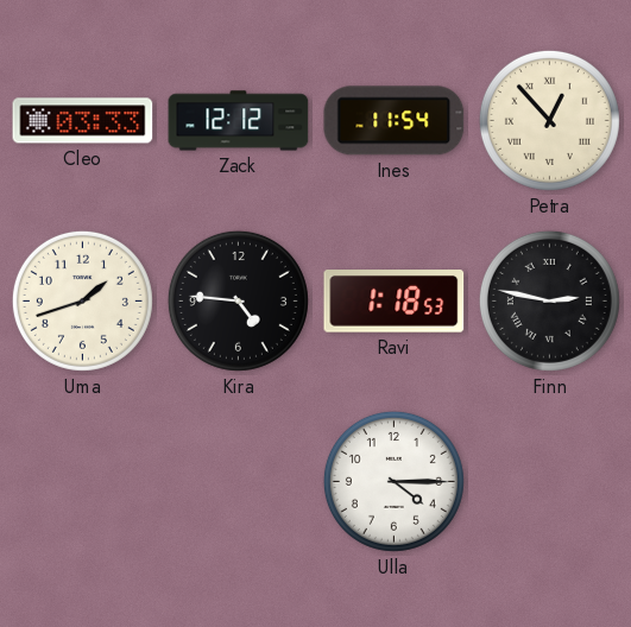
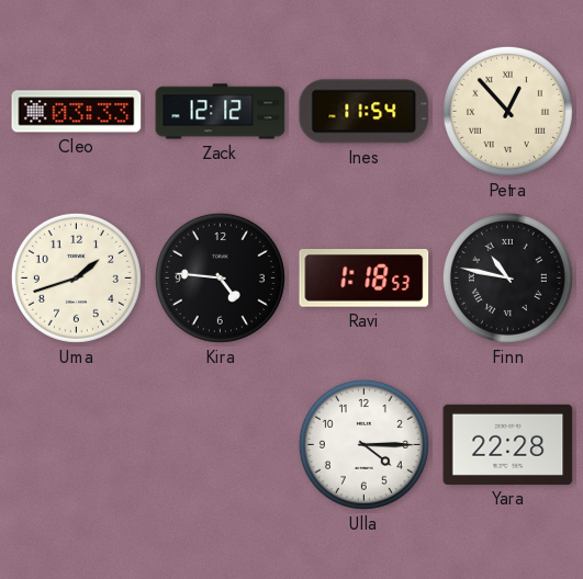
Finn: 2:47 -> 10:47
Yara: none -> 22:28
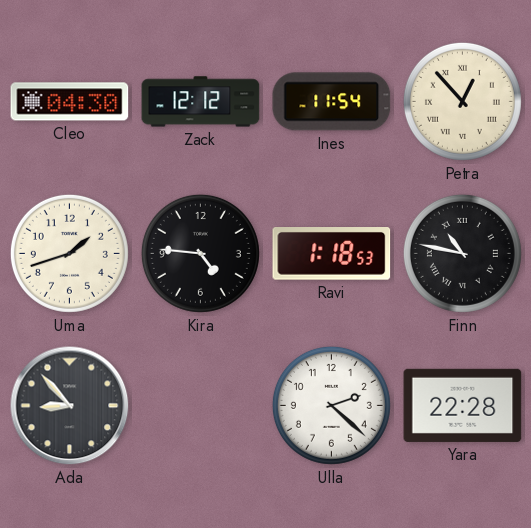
Cleo: 03:33 -> 04:30
Ada: none -> 8:53
Ulla: 4:15 -> 2:22
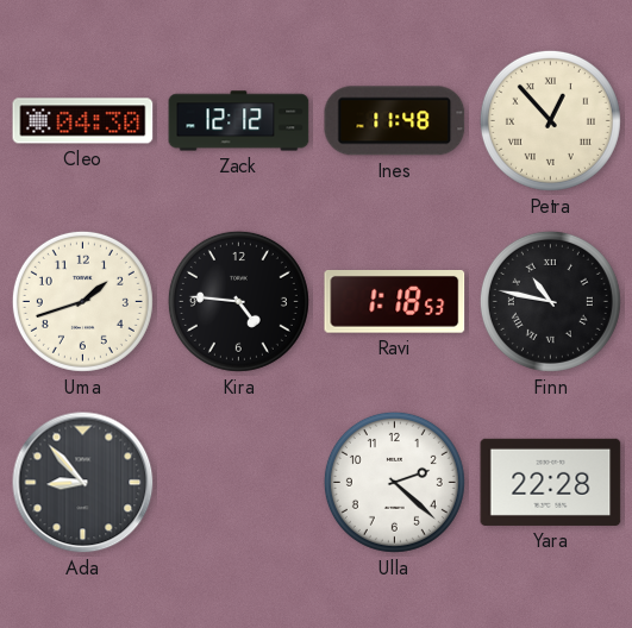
Ines: 11:54 -> 11:48
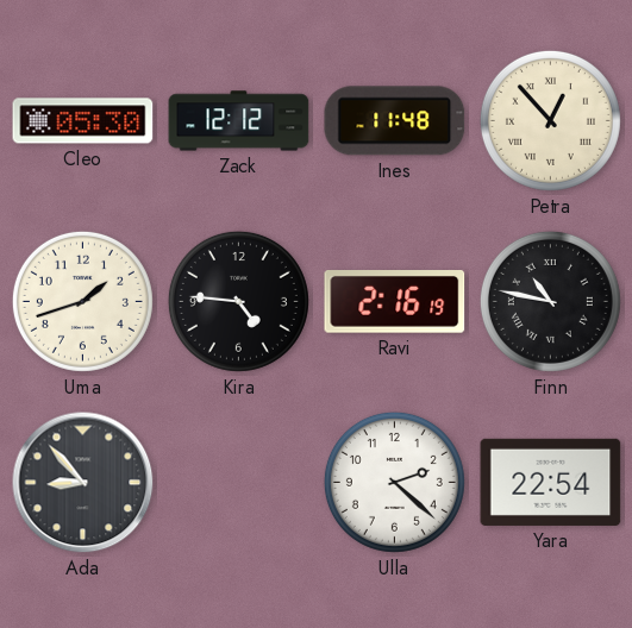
Cleo: 04:30 -> 05:30
Ravi: 1:18 -> 2:16
Yara: 22:28 -> 22:54
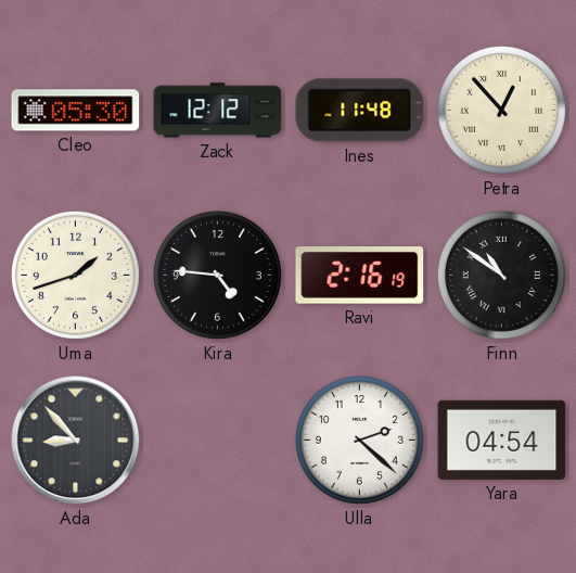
Finn: 10:47 -> 10:51
Yara: 22:54 -> 04:54
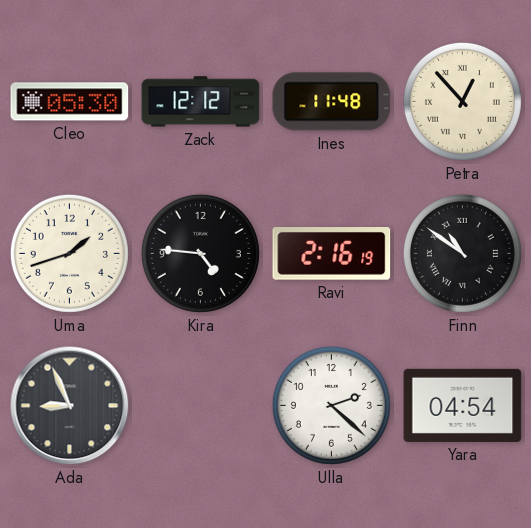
Ada: 8:53 -> 8:56
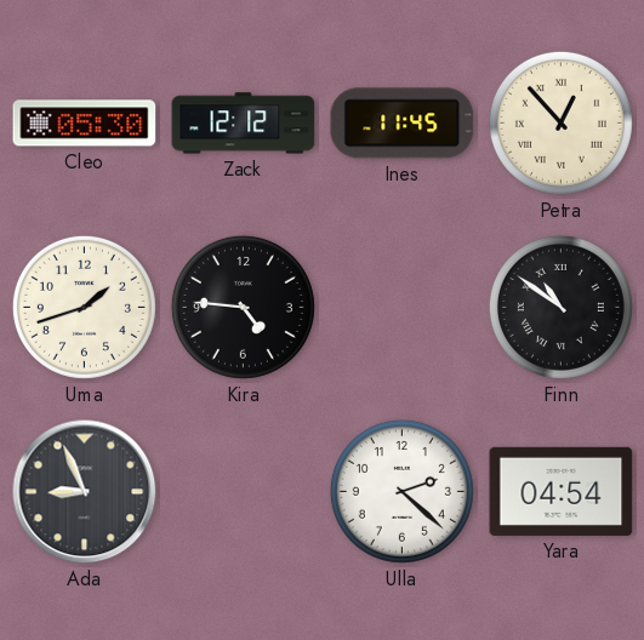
Ines: 11:48 -> 11:45
Ravi: 2:16 -> none
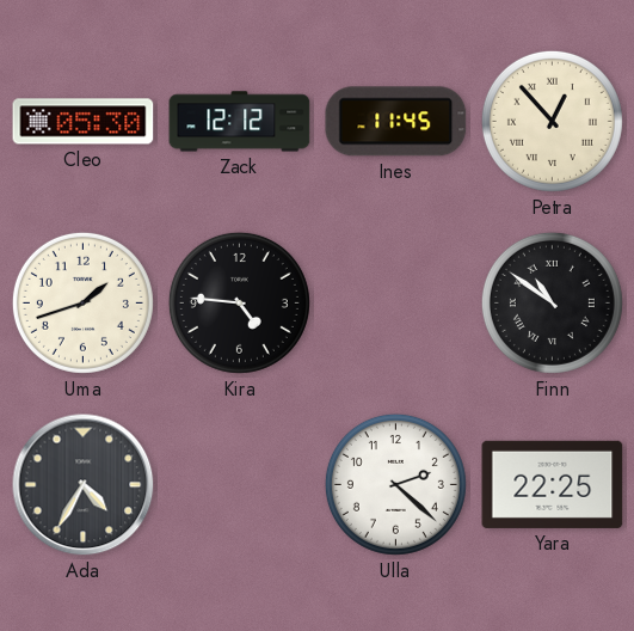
Ada: 8:56 -> 4:35
Yara: 04:54 -> 22:25
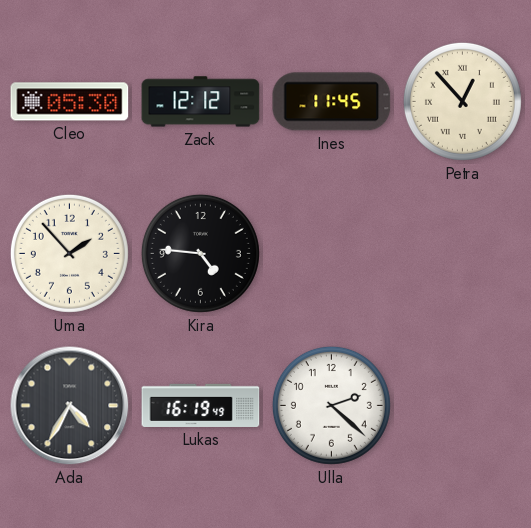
Uma: 1:42 -> 1:53
Finn: 10:51 -> none
Lukas: none -> 16:19
Yara: 22:25 -> none
